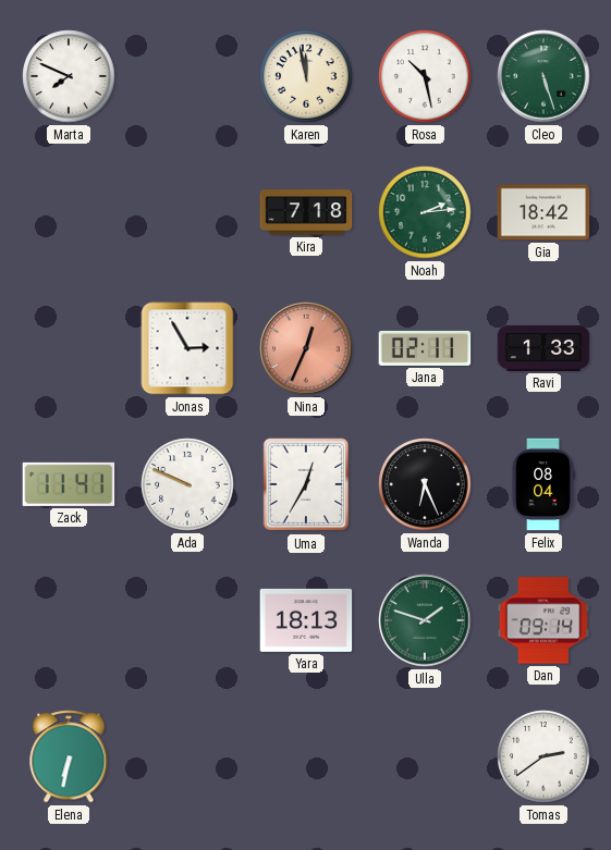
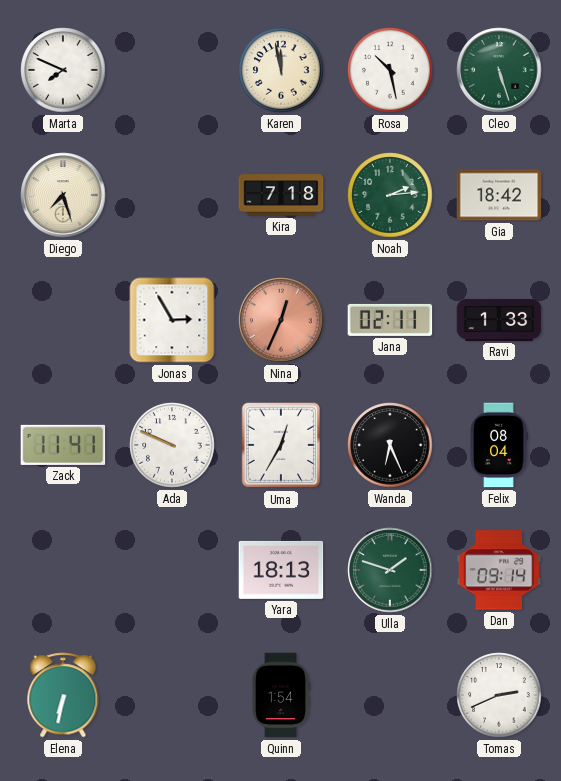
Diego: none -> 7:27
Quinn: none -> 1:54
Tomas: 2:39 -> 2:41
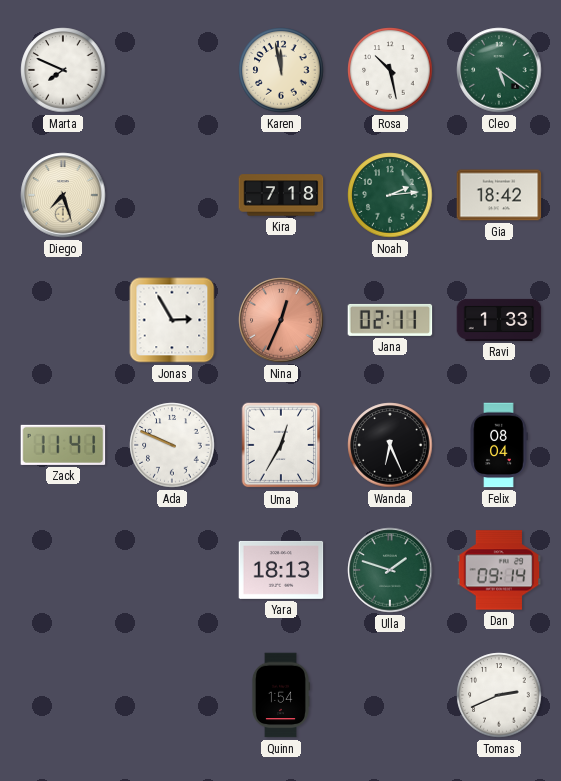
Cleo: 5:27 -> 5:21
Elena: 6:32 -> none
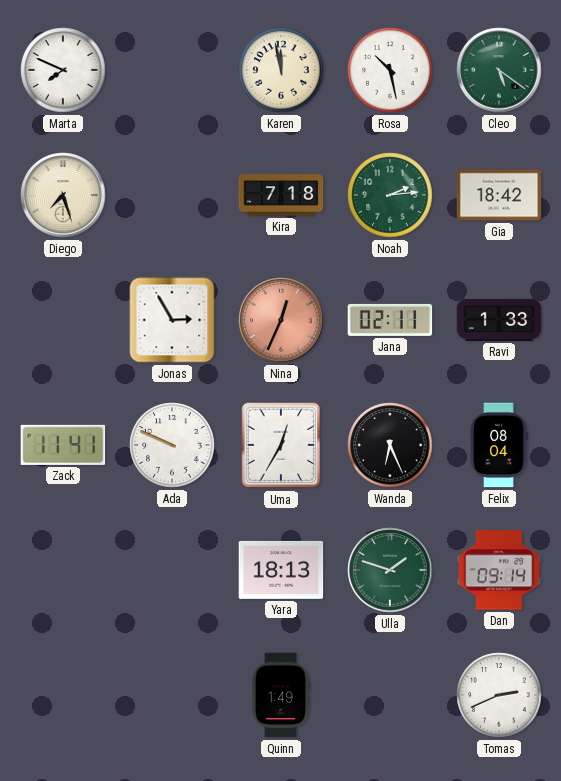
Quinn: 1:54 -> 1:49
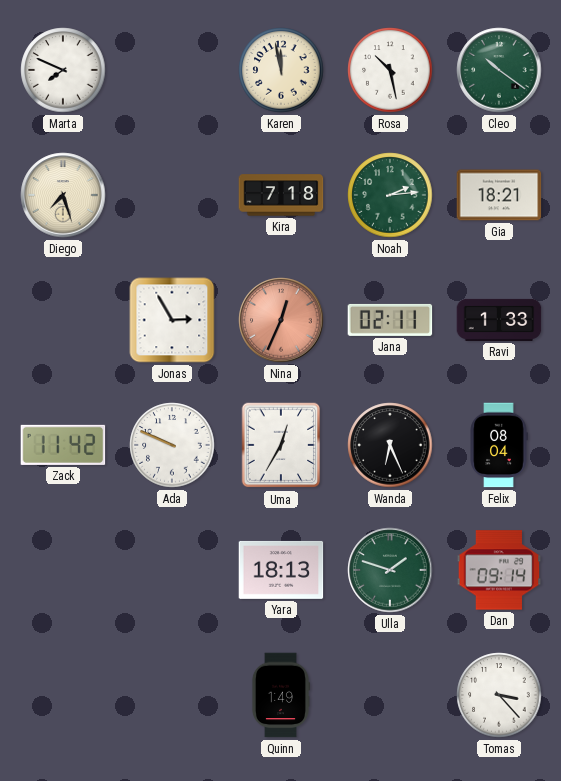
Cleo: 5:21 -> 10:21
Gia: 18:42 -> 18:21
Zack: 11:41 -> 11:42
Tomas: 2:41 -> 3:23
